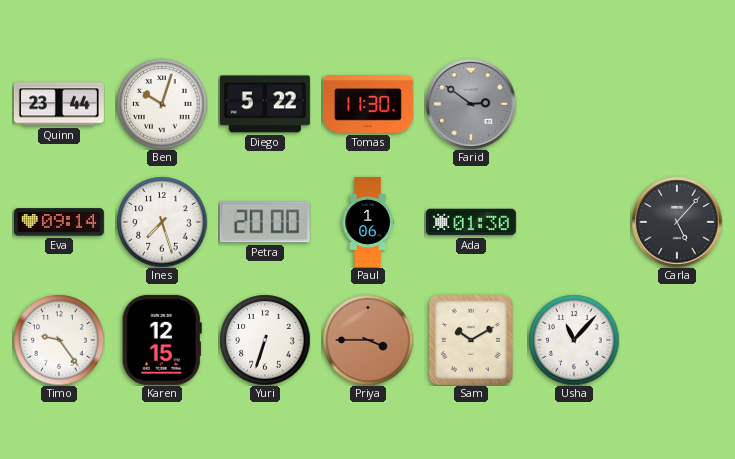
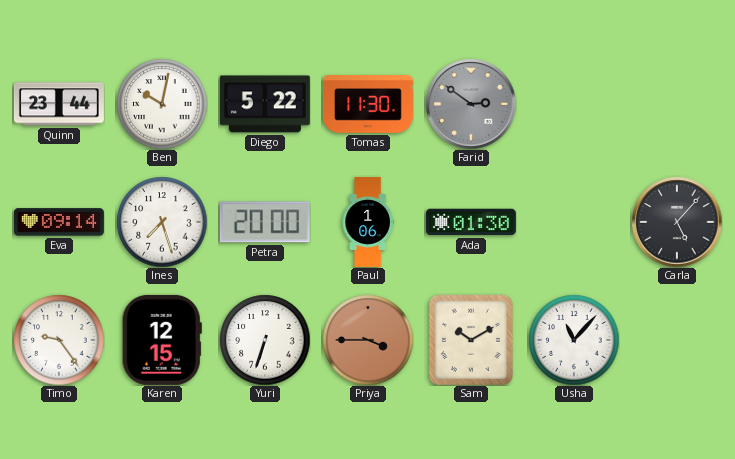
Ben: 10:03 -> 10:02
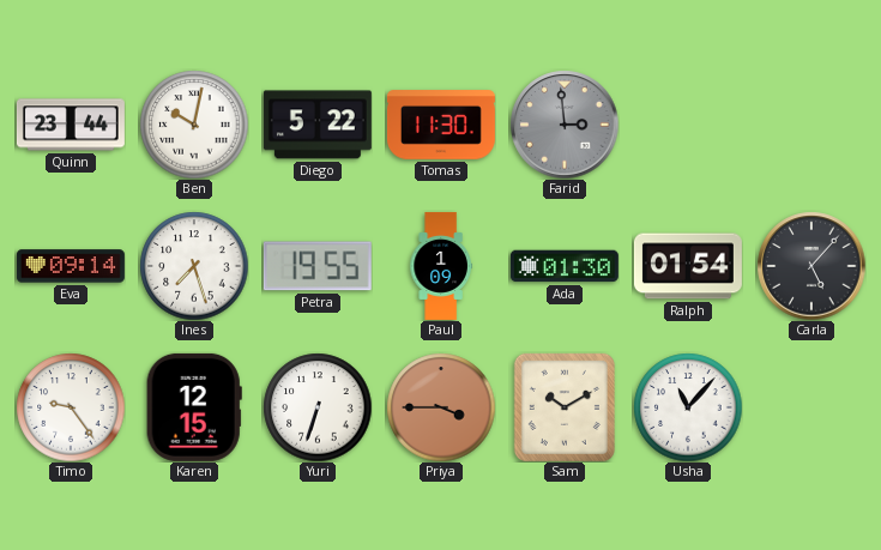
Farid: 2:51 -> 2:59
Petra: 20:00 -> 19:55
Paul: 1:06 -> 1:09
Ralph: none -> 01:54
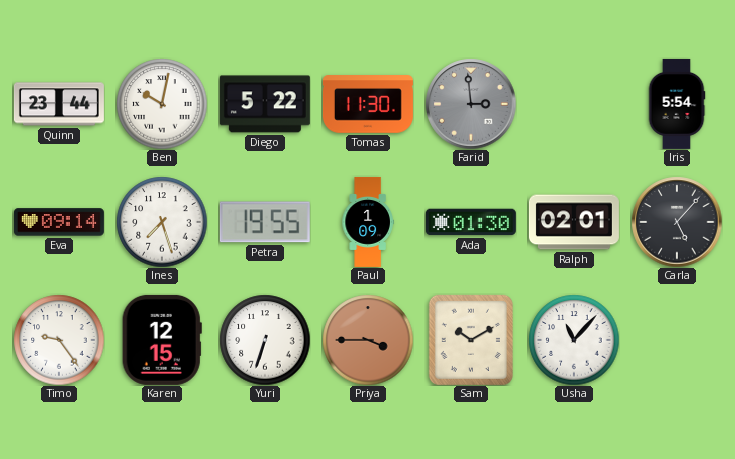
Iris: none -> 5:54
Ralph: 01:54 -> 02:01
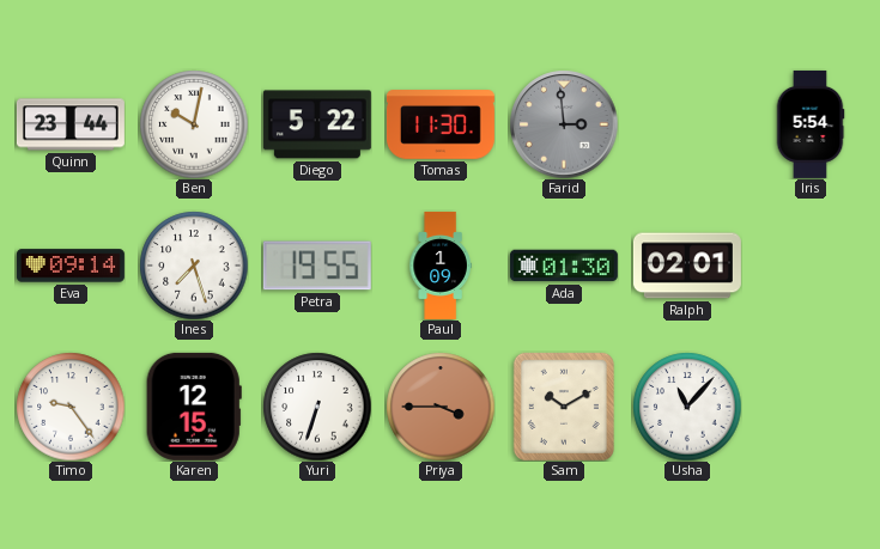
Carla: 5:07 -> none
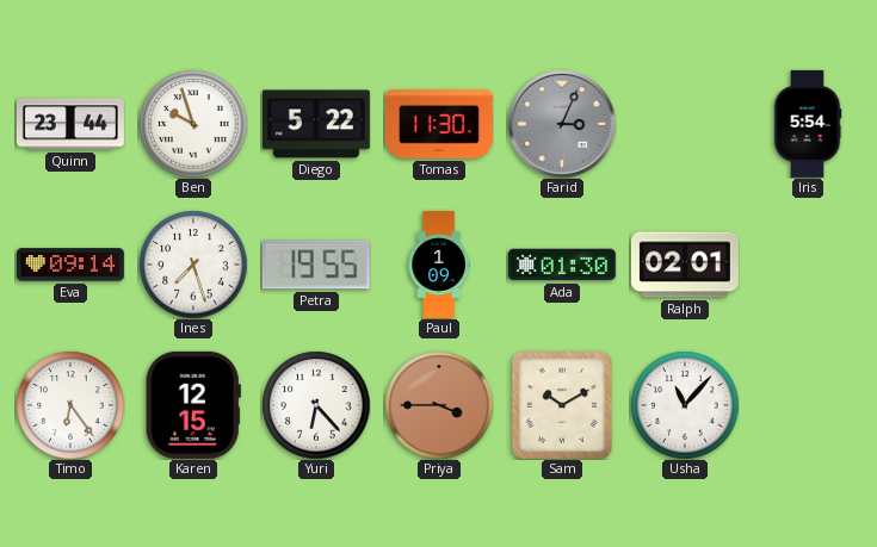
Ben: 10:02 -> 9:57
Farid: 2:59 -> 3:04
Timo: 9:24 -> 6:24
Yuri: 6:33 -> 6:23
